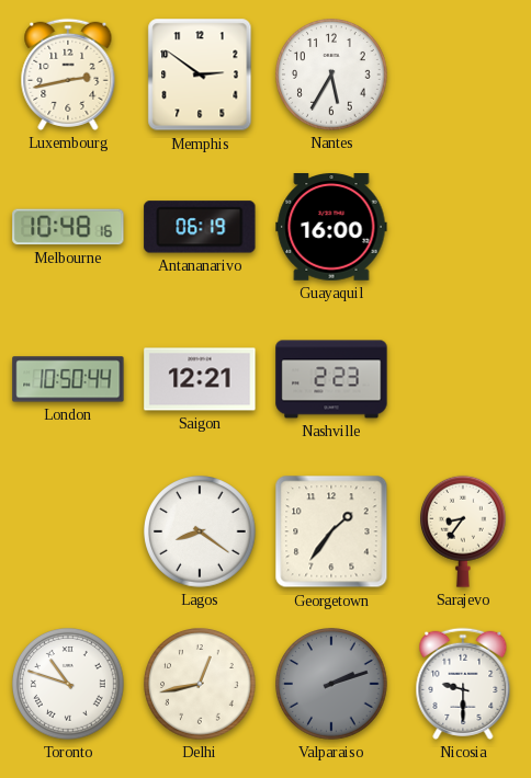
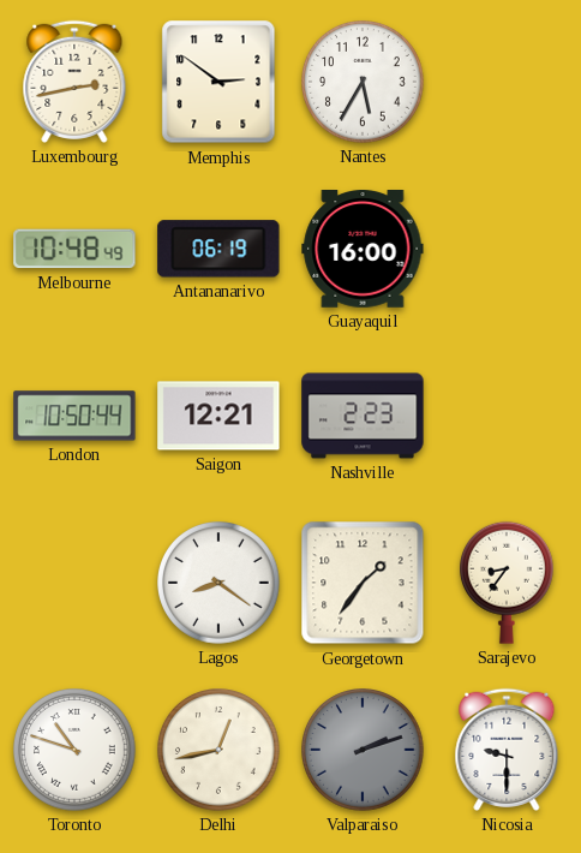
Melbourne: 10:48:16 -> 10:48:49
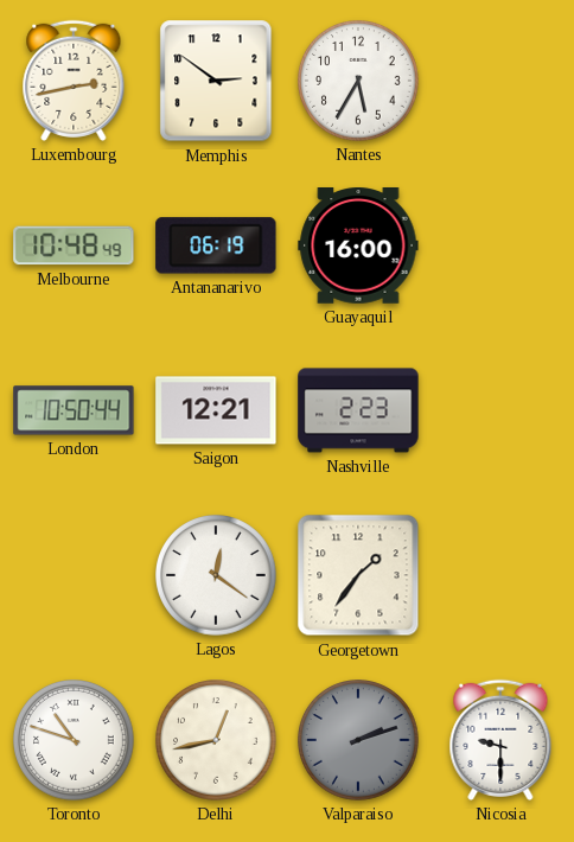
Lagos: 8:21 -> 12:21
Sarajevo: 8:36 -> none
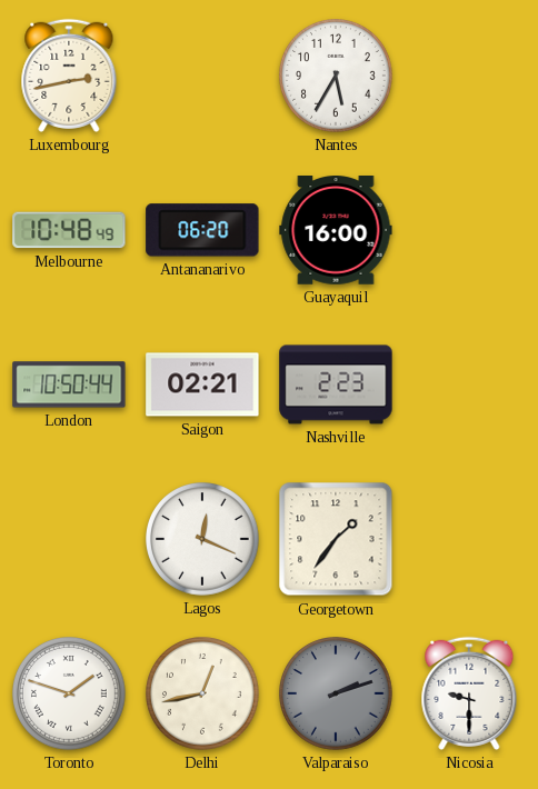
Memphis: 2:51 -> none
Antananarivo: 06:19 -> 06:20
Saigon: 12:21 -> 02:21
Lagos: 12:21 -> 12:19
Toronto: 10:48 -> 1:48
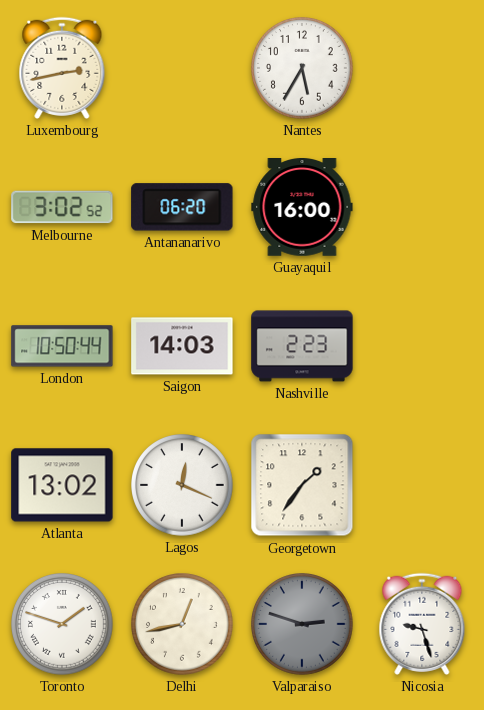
Melbourne: 10:48 -> 3:02
Saigon: 02:21 -> 14:03
Atlanta: none -> 13:02
Valparaiso: 2:12 -> 2:48
Nicosia: 9:30 -> 9:27
